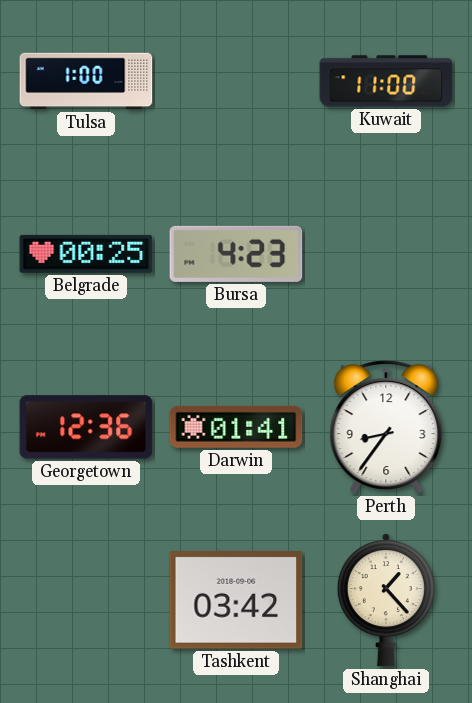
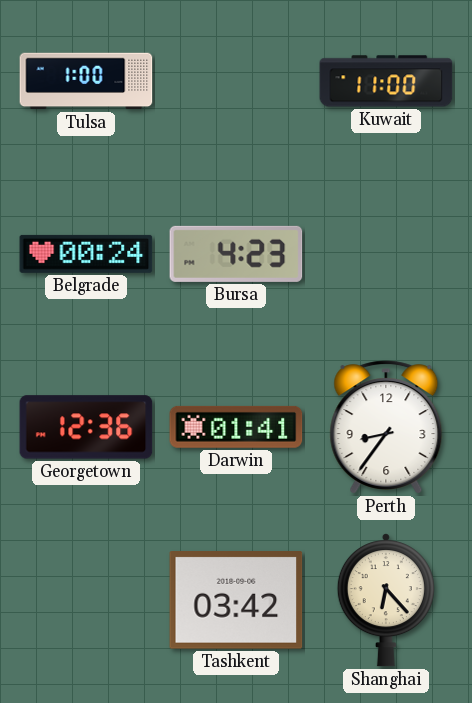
Belgrade: 00:25 -> 00:24
Shanghai: 1:23 -> 6:23
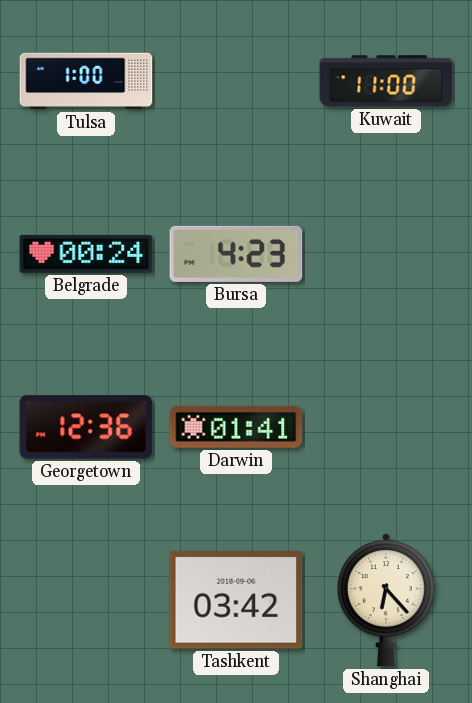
Perth: 8:36 -> none
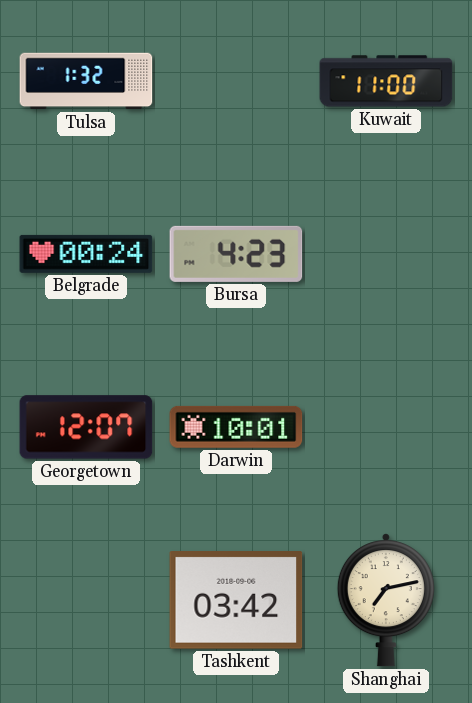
Tulsa: 1:00 -> 1:32
Georgetown: 12:36 -> 12:07
Darwin: 01:41 -> 10:01
Shanghai: 6:23 -> 7:13
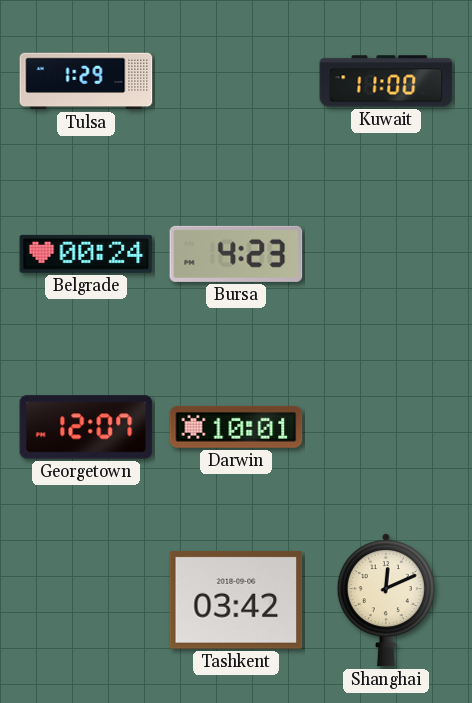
Tulsa: 1:32 -> 1:29
Shanghai: 7:13 -> 12:11
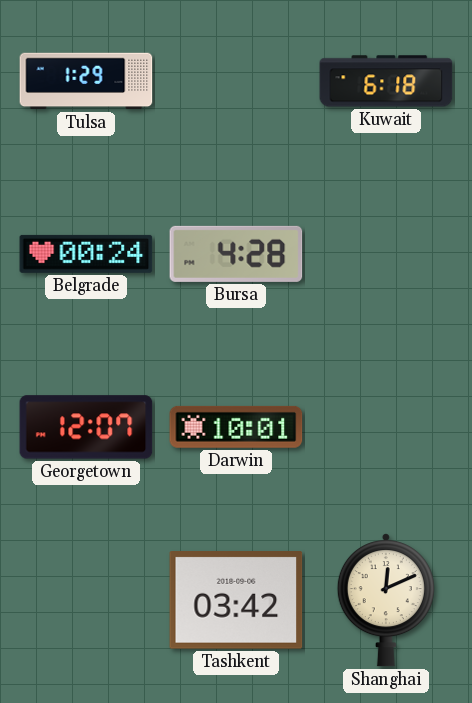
Kuwait: 11:00 -> 6:18
Bursa: 4:23 -> 4:28
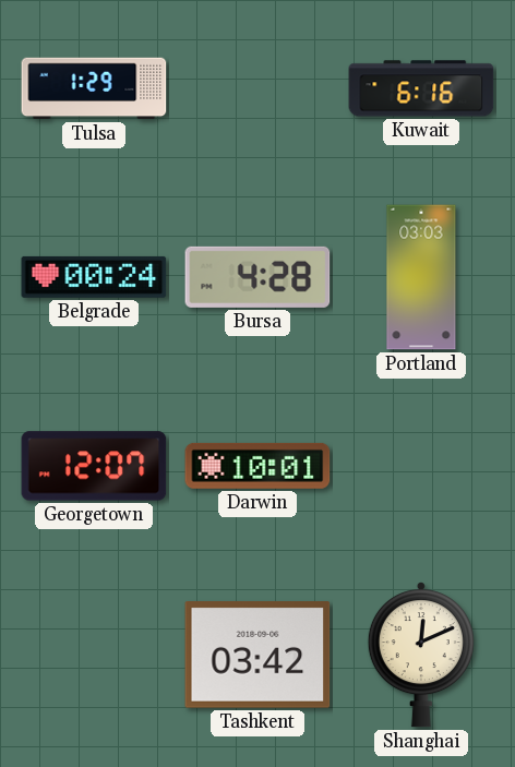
Kuwait: 6:18 -> 6:16
Portland: none -> 03:03
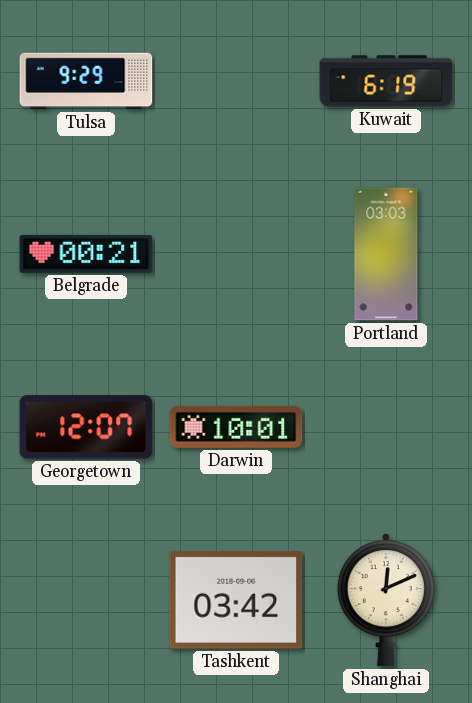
Tulsa: 1:29 -> 9:29
Kuwait: 6:16 -> 6:19
Belgrade: 00:24 -> 00:21
Bursa: 4:28 -> none
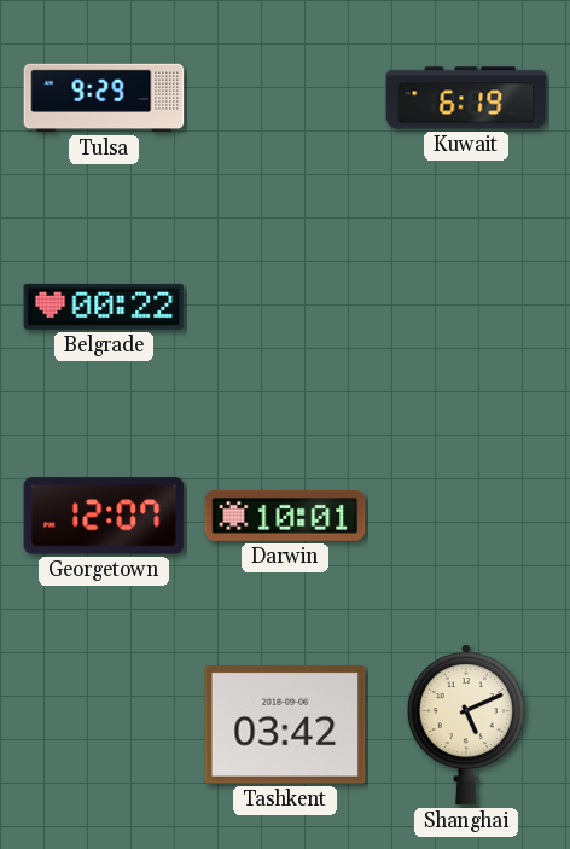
Belgrade: 00:21 -> 00:22
Portland: 03:03 -> none
Shanghai: 12:11 -> 5:11
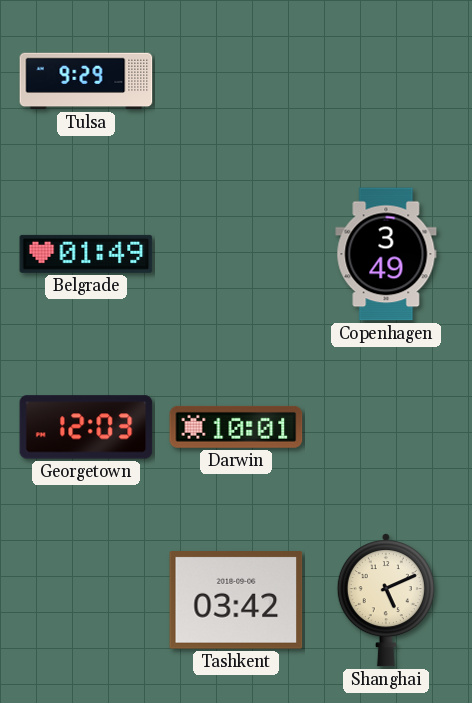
Kuwait: 6:19 -> none
Belgrade: 00:22 -> 01:49
Copenhagen: none -> 3:49
Georgetown: 12:07 -> 12:03
